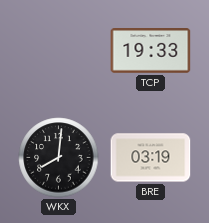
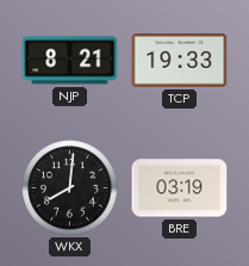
NJP: none -> 8:21
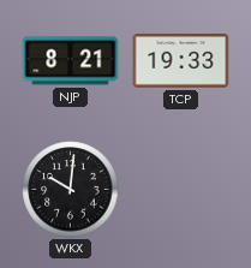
WKX: 8:01 -> 10:01
BRE: 03:19 -> none
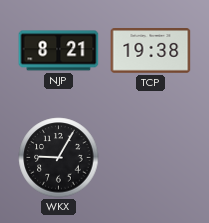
TCP: 19:33 -> 19:38
WKX: 10:01 -> 9:05
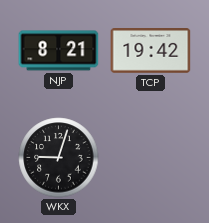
TCP: 19:38 -> 19:42
WKX: 9:05 -> 9:03
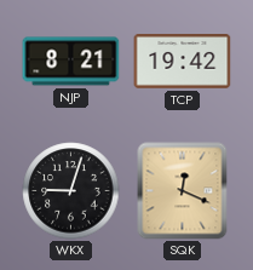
SQK: none -> 12:19
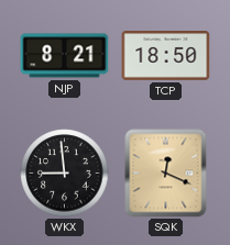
TCP: 19:42 -> 18:50
WKX: 9:03 -> 8:59
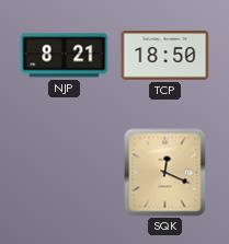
WKX: 8:59 -> none
